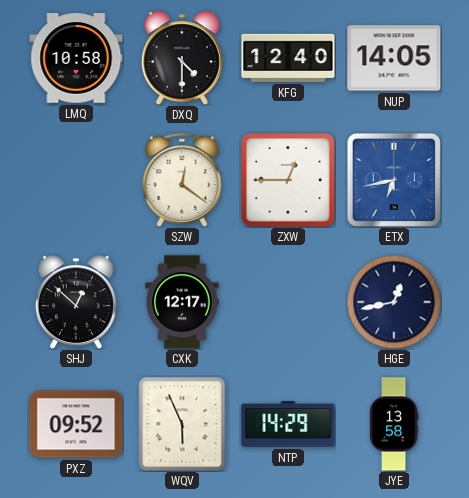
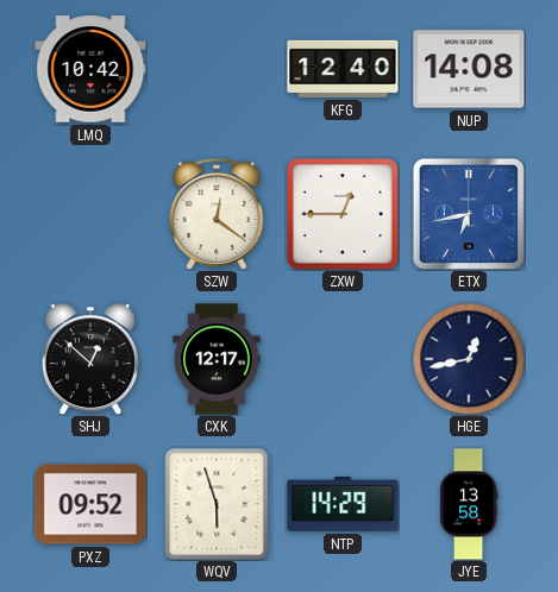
LMQ: 10:58 -> 10:42
DXQ: 4:30 -> none
NUP: 14:05 -> 14:08
WQV: 5:56 -> 5:57
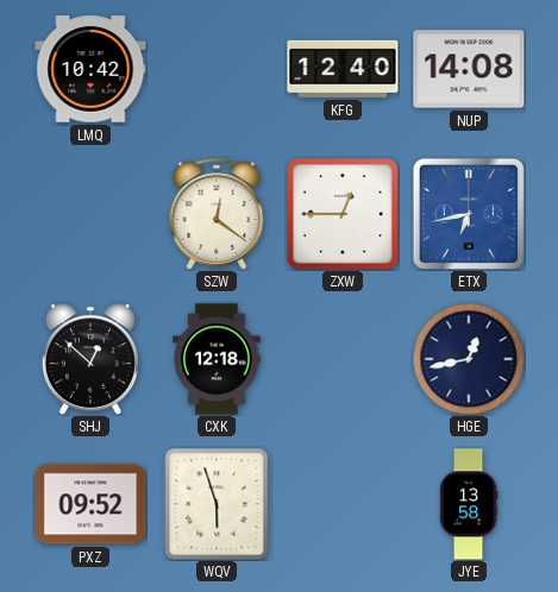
CXK: 12:17 -> 12:18
NTP: 14:29 -> none
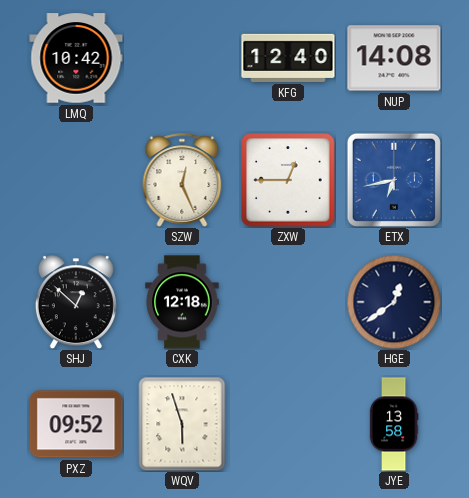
SZW: 12:21 -> 12:26
HGE: 12:43 -> 12:39
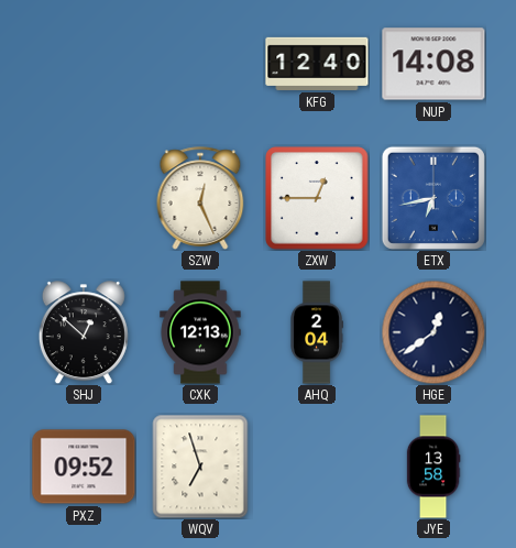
LMQ: 10:42 -> none
CXK: 12:18 -> 12:13
AHQ: none -> 2:04
WQV: 5:57 -> 6:57
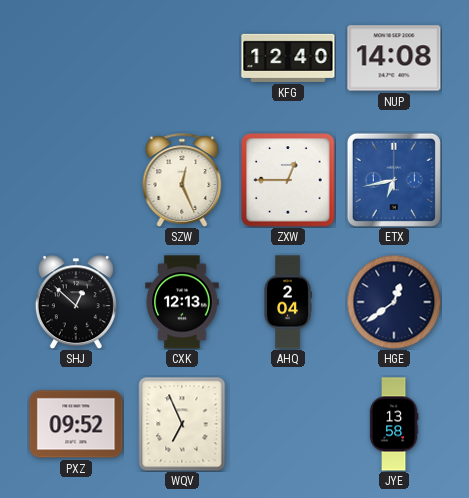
WQV: 6:57 -> 6:56
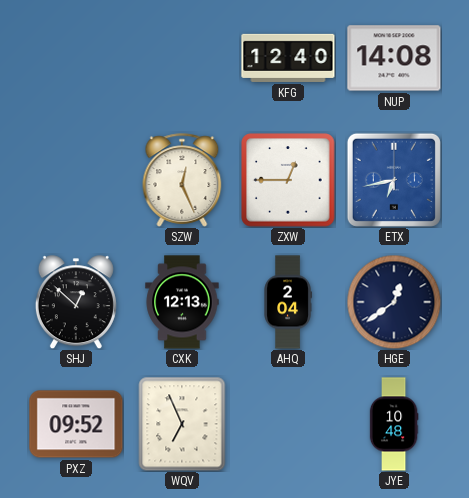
JYE: 13:58 -> 10:48
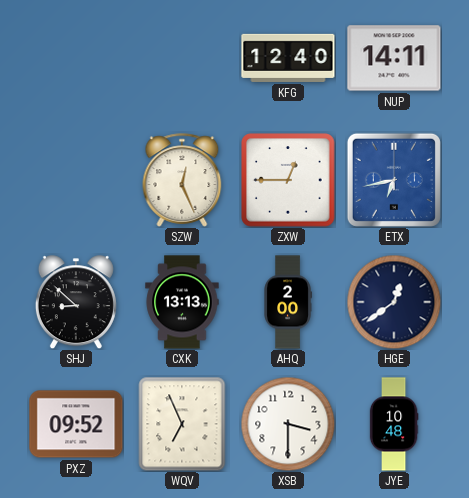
NUP: 14:08 -> 14:11
SHJ: 12:52 -> 8:52
CXK: 12:13 -> 13:13
AHQ: 2:04 -> 2:00
XSB: none -> 3:30
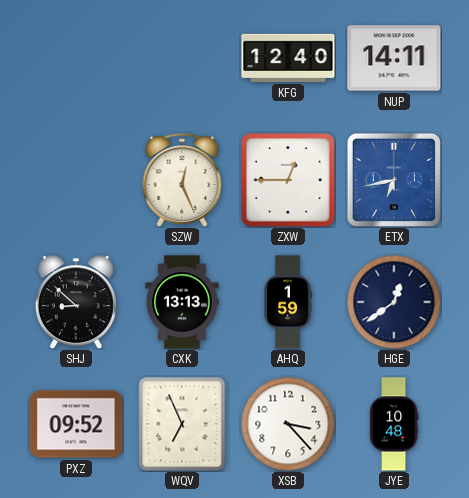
AHQ: 2:00 -> 1:59
XSB: 3:30 -> 3:23
